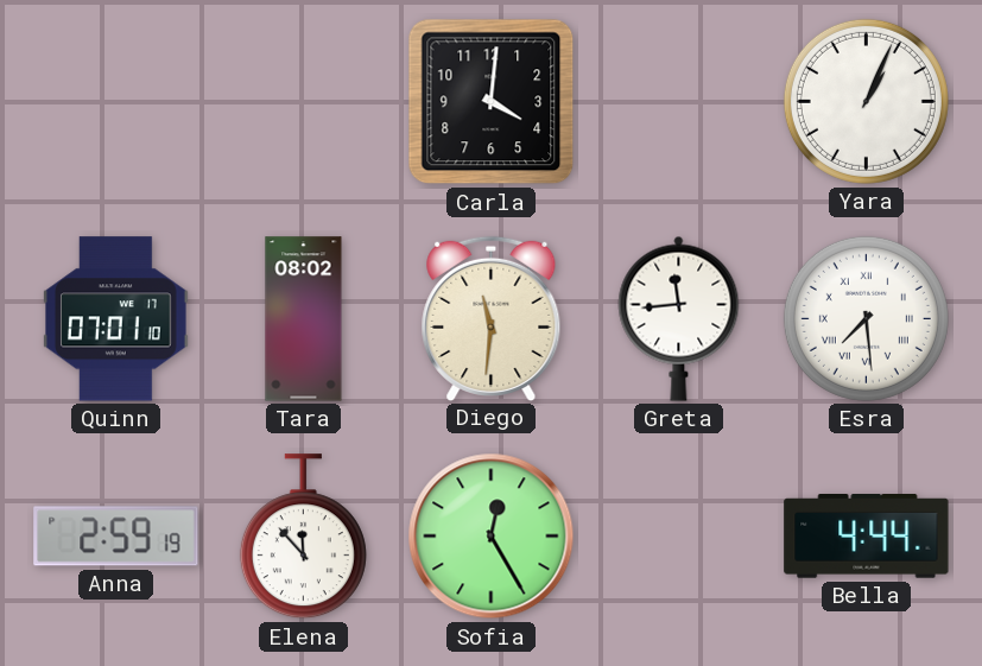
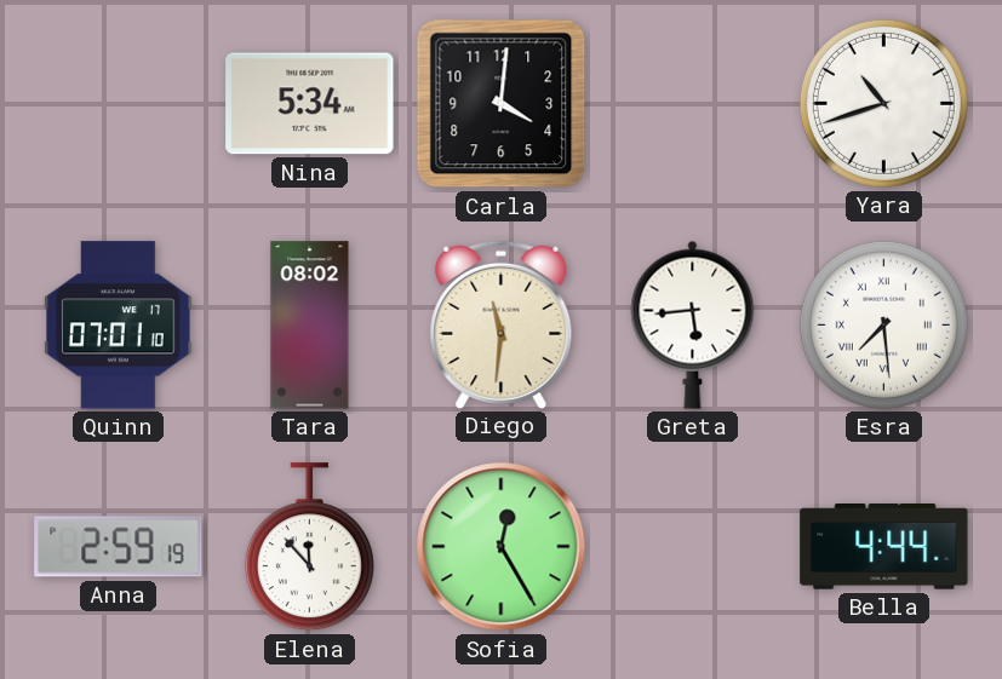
Nina: none -> 5:34
Yara: 1:04 -> 10:42
Greta: 11:44 -> 5:44
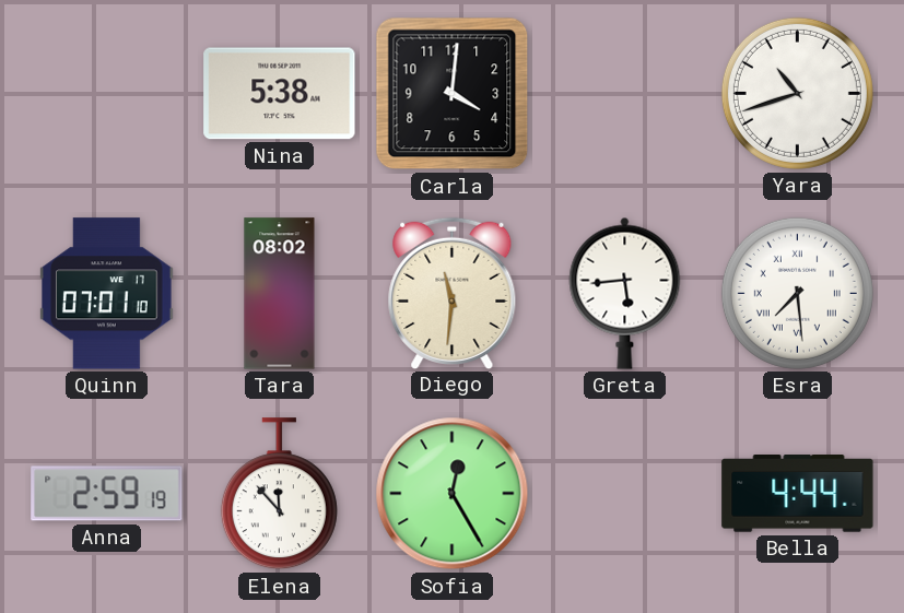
Nina: 5:34 -> 5:38
